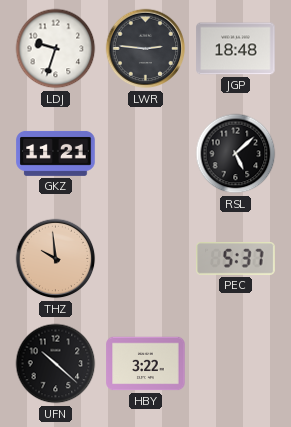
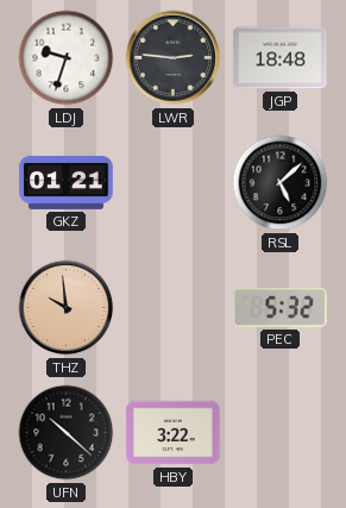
GKZ: 11:21 -> 01:21
PEC: 5:37 -> 5:32
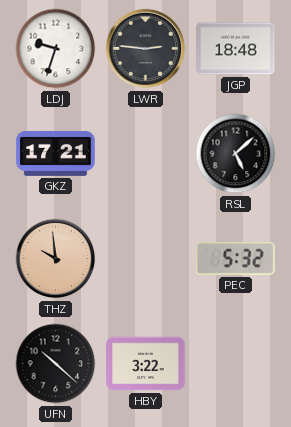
GKZ: 01:21 -> 17:21
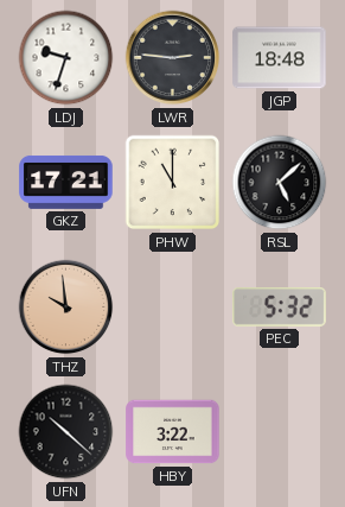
PHW: none -> 11:00
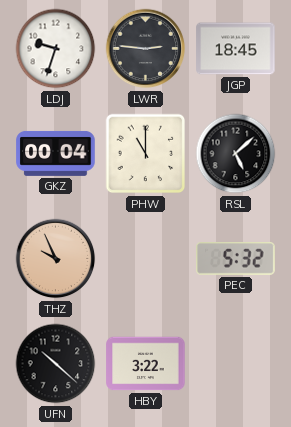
JGP: 18:48 -> 18:45
GKZ: 17:21 -> 00:04
THZ: 9:59 -> 9:56
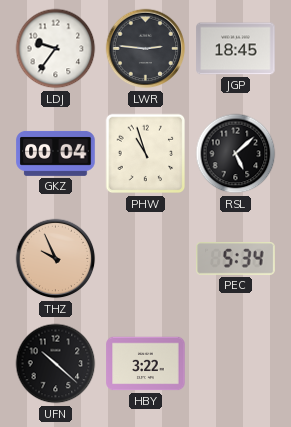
LDJ: 9:33 -> 9:36
PHW: 11:00 -> 10:57
PEC: 5:32 -> 5:34
